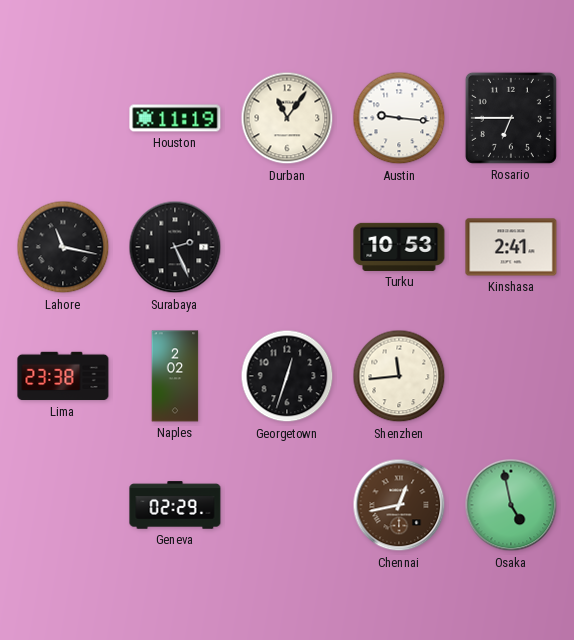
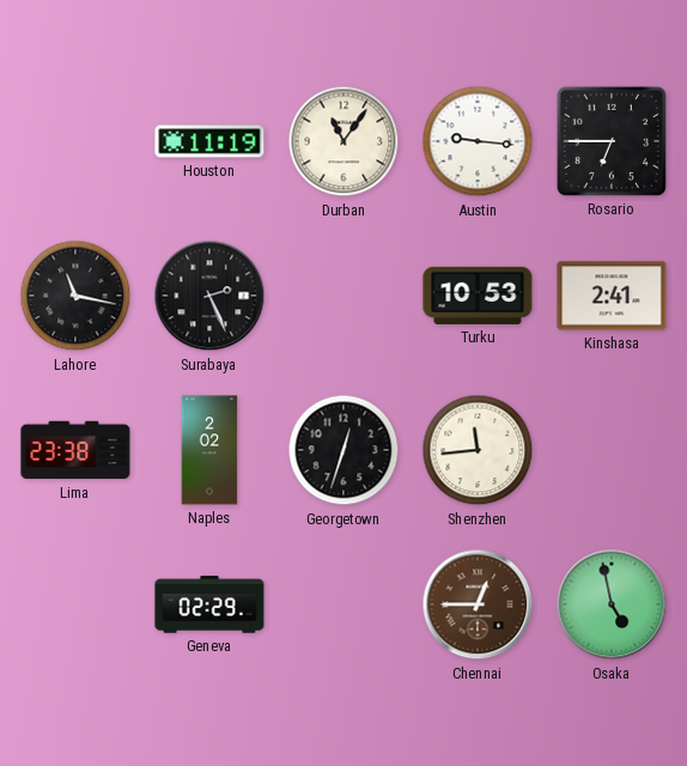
Chennai: 12:43 -> 12:45
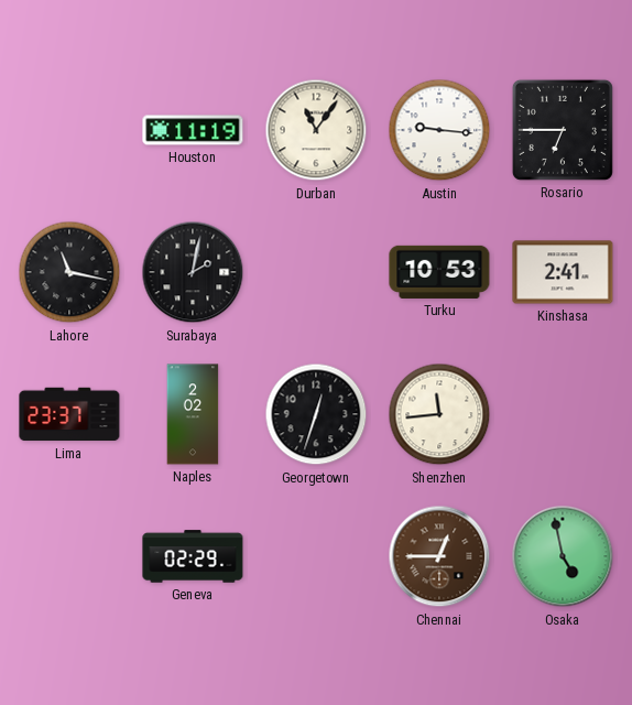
Surabaya: 2:26 -> 2:02
Lima: 23:38 -> 23:37
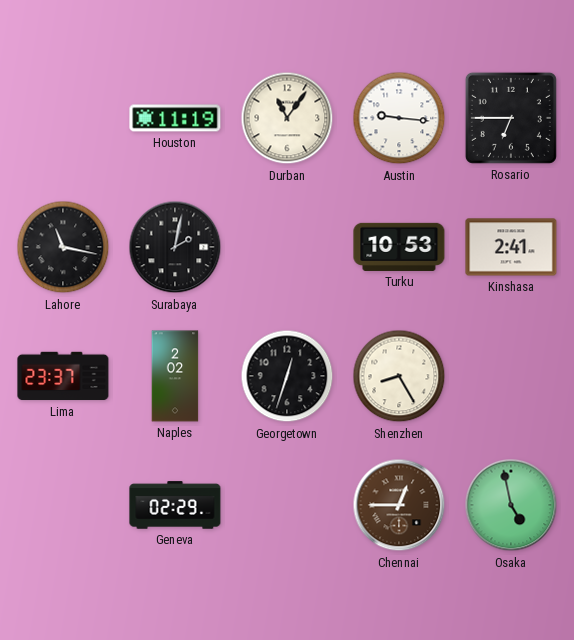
Shenzhen: 11:44 -> 8:25
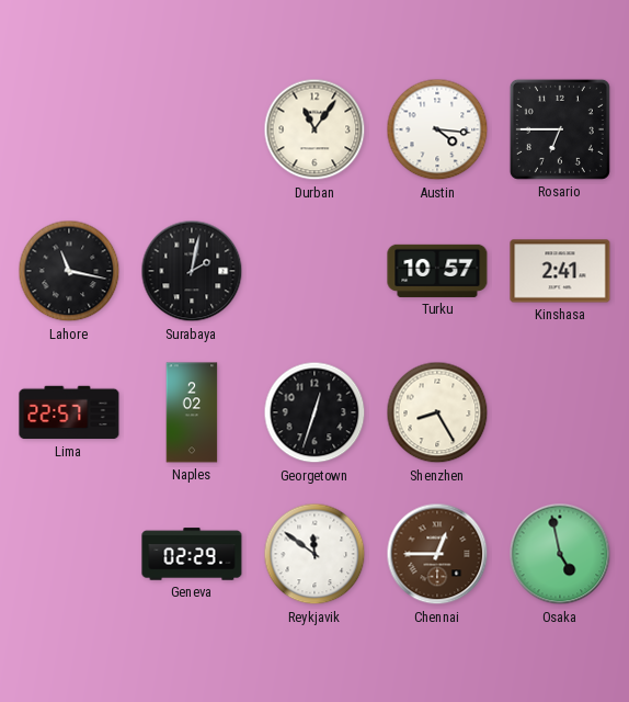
Houston: 11:19 -> none
Austin: 9:16 -> 4:16
Turku: 10:53 -> 10:57
Lima: 23:37 -> 22:57
Reykjavik: none -> 11:51
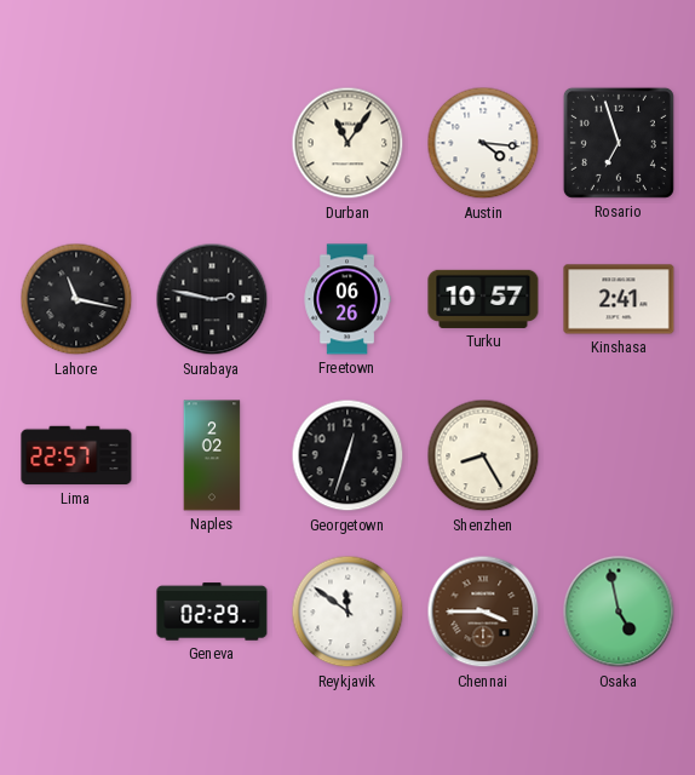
Rosario: 6:45 -> 6:57
Surabaya: 2:02 -> 2:47
Freetown: none -> 06:26
Chennai: 12:45 -> 3:45
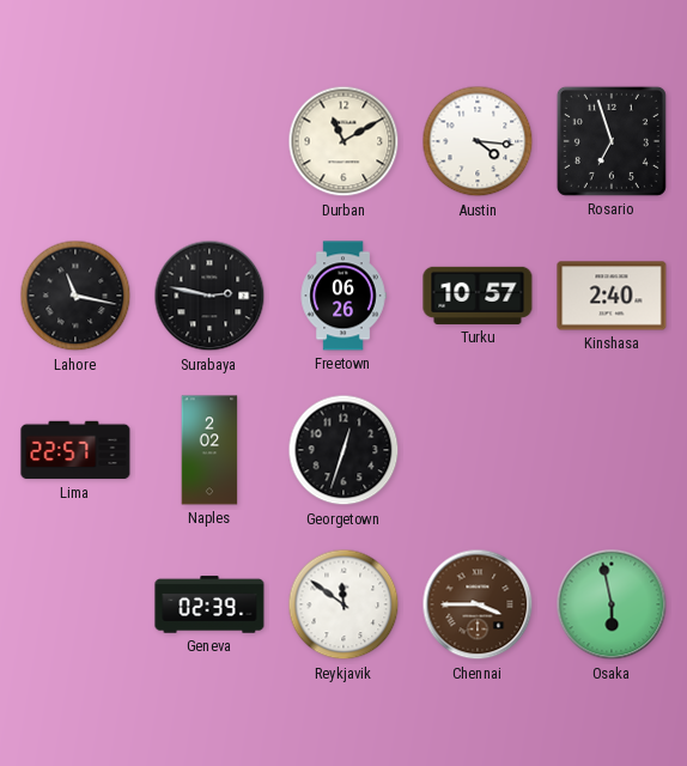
Durban: 11:06 -> 11:10
Kinshasa: 2:41 -> 2:40
Shenzhen: 8:25 -> none
Geneva: 02:29 -> 02:39
Osaka: 4:58 -> 5:58
